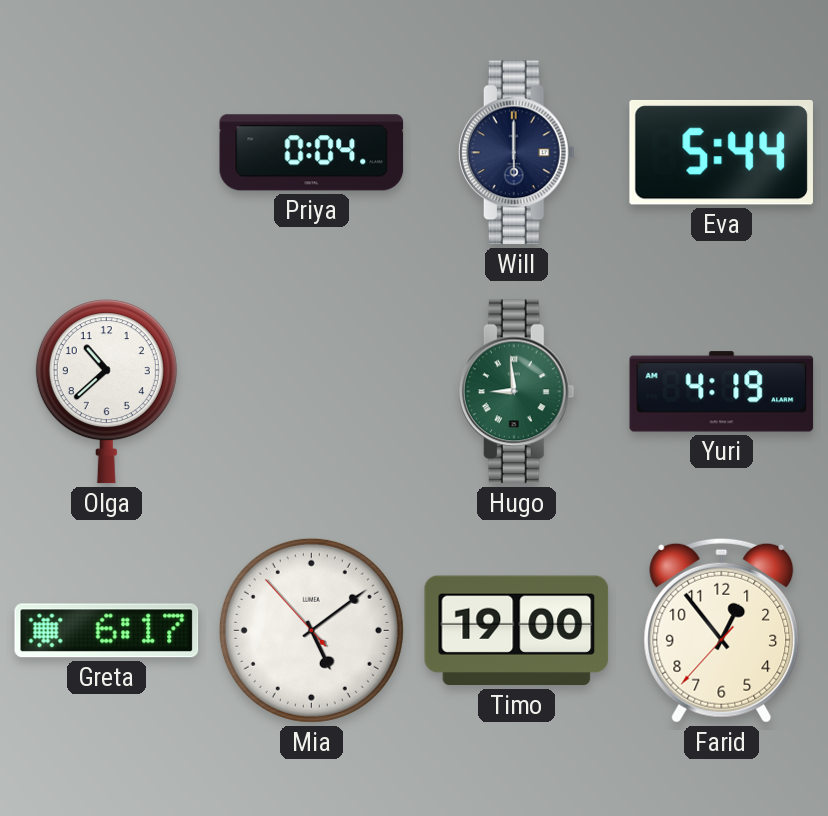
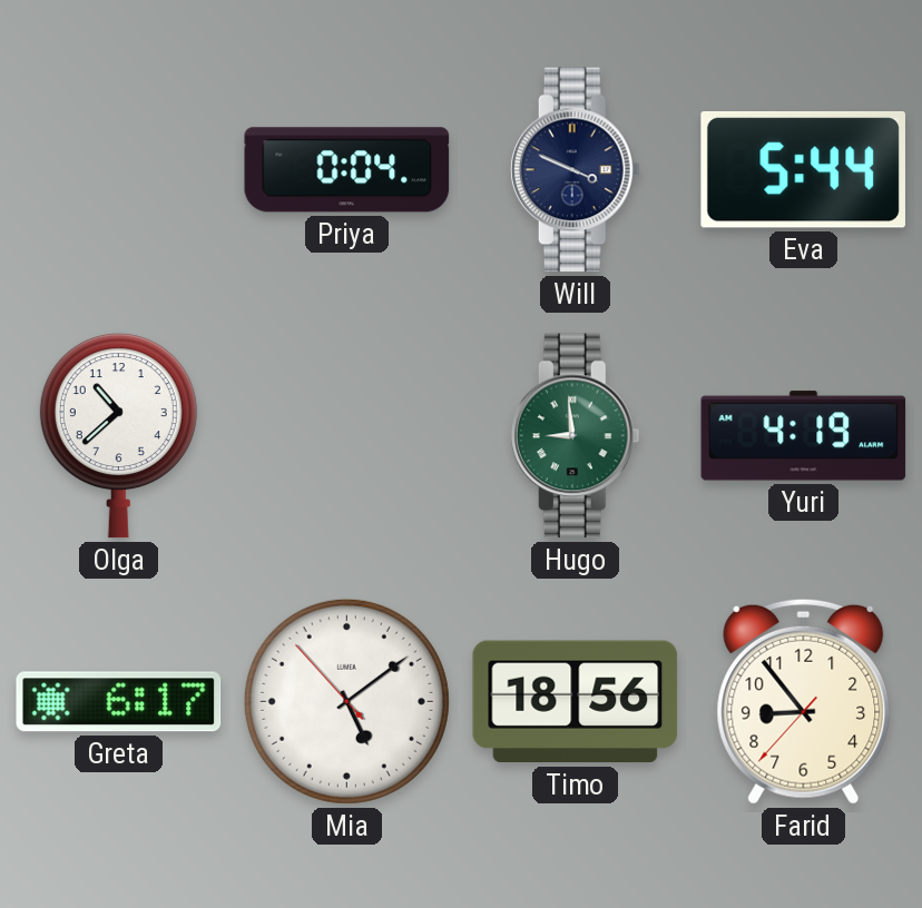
Will: 6:00 -> 3:49
Timo: 19:00 -> 18:56
Farid: 12:53 -> 8:53
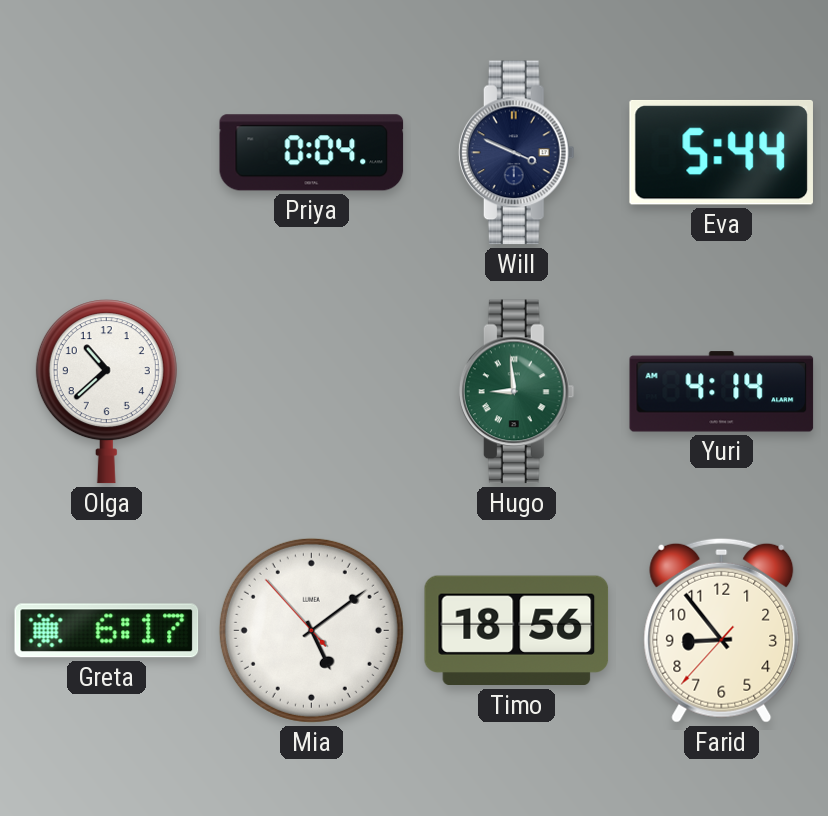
Yuri: 4:19 -> 4:14
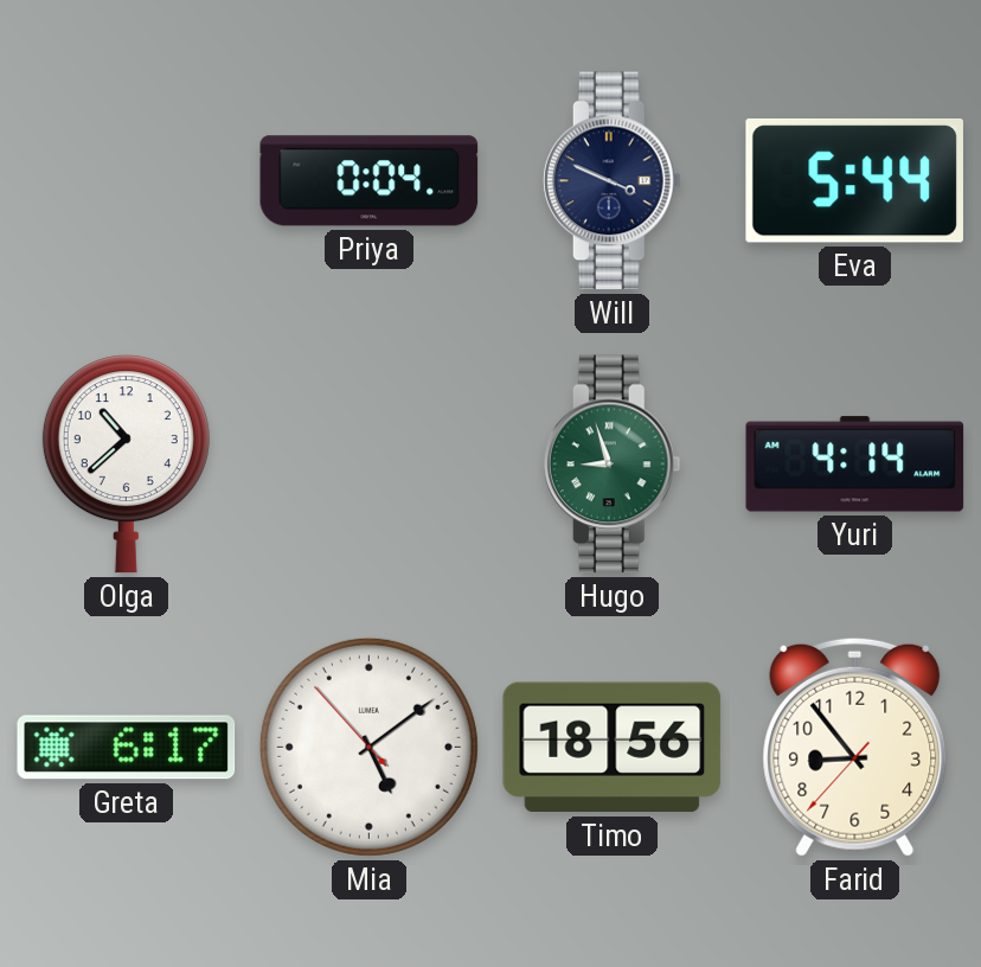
Hugo: 8:59 -> 8:57
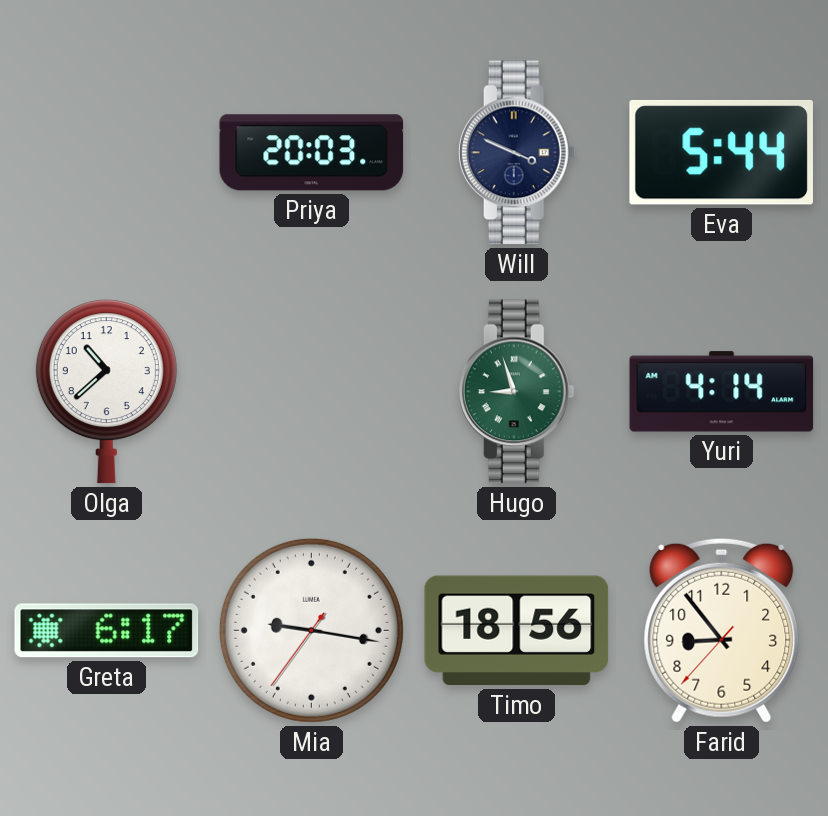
Priya: 0:04 -> 20:03
Mia: 5:08 -> 9:16
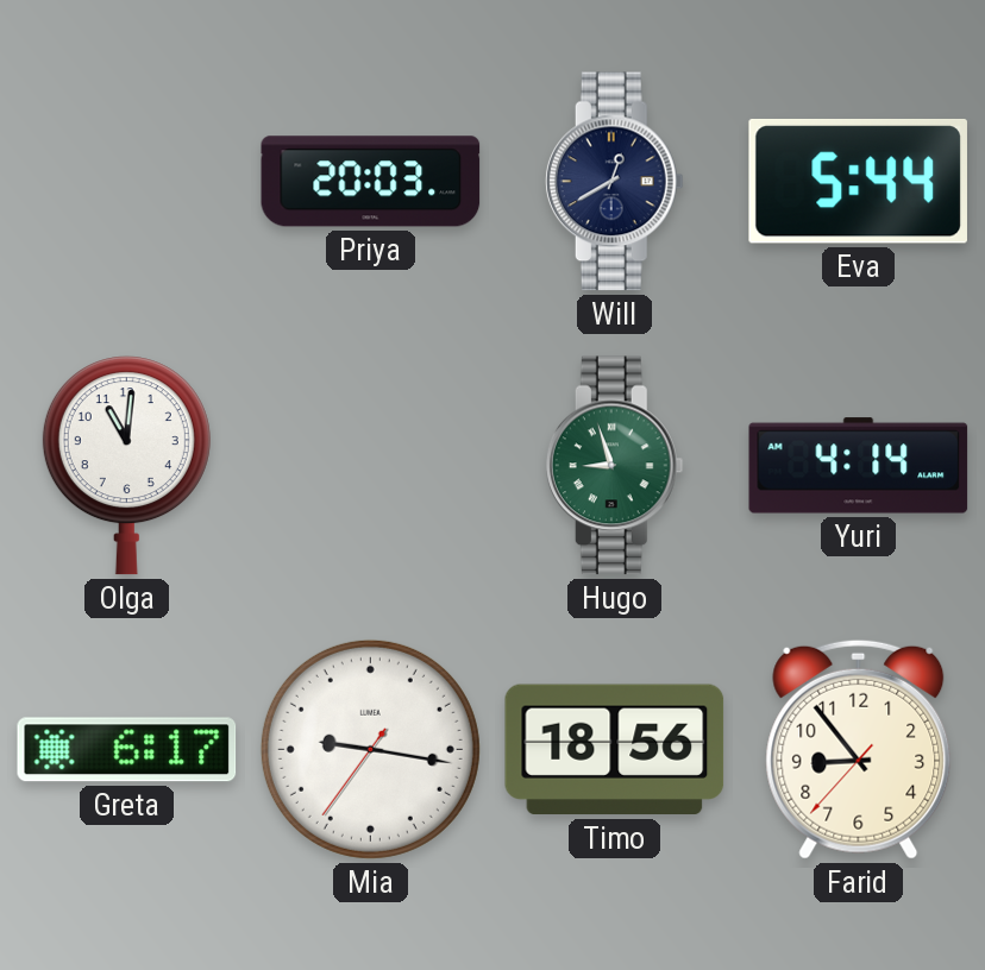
Will: 3:49 -> 12:40
Olga: 10:38 -> 11:01
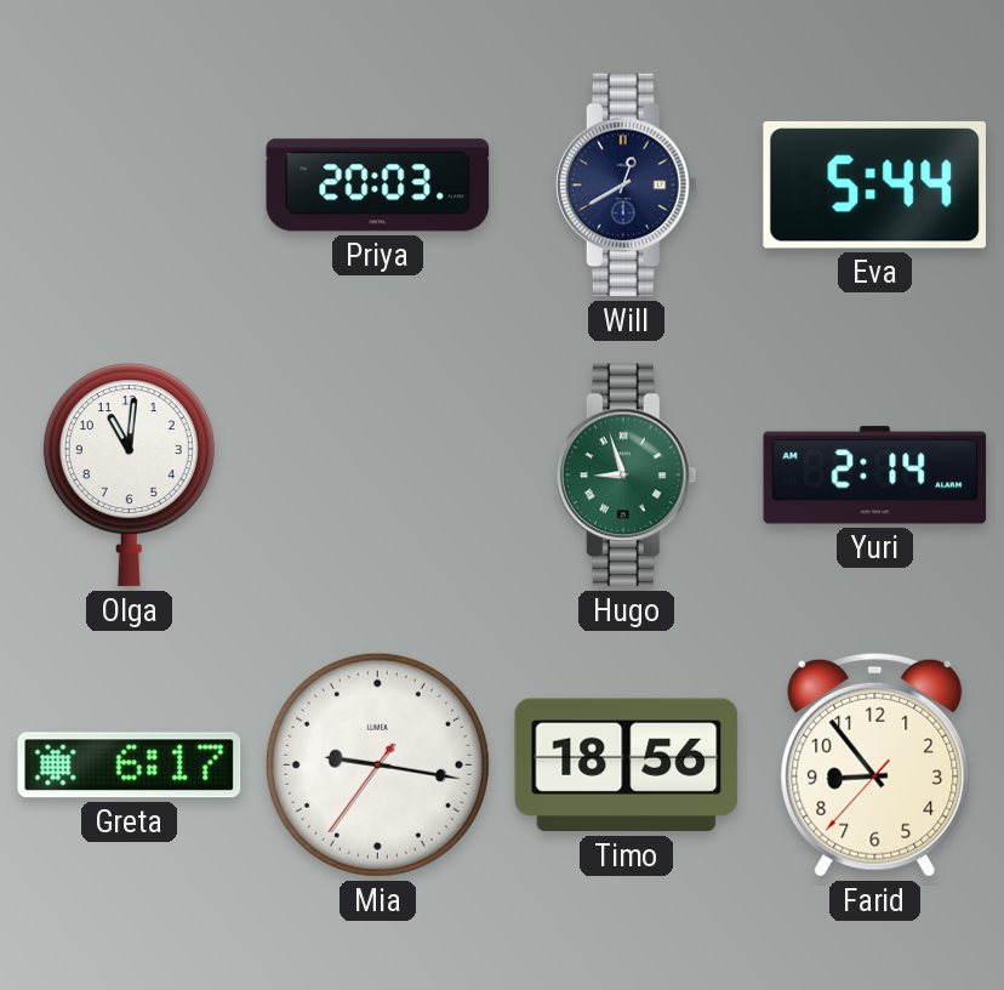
Yuri: 4:14 -> 2:14
